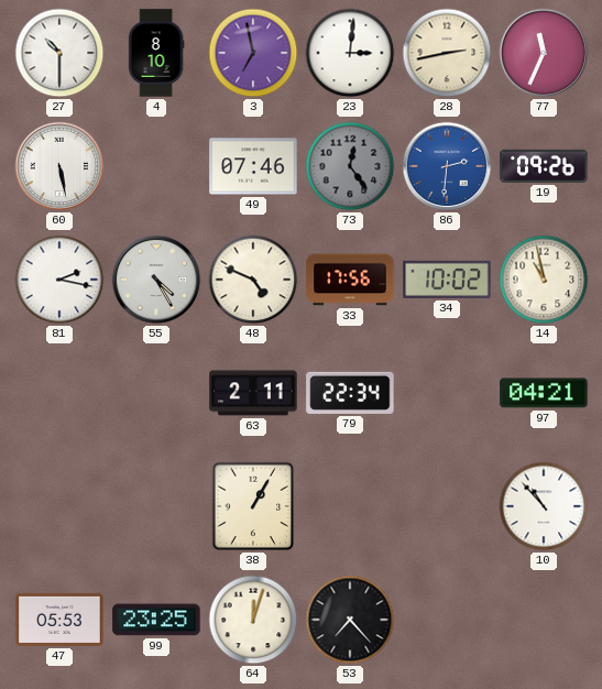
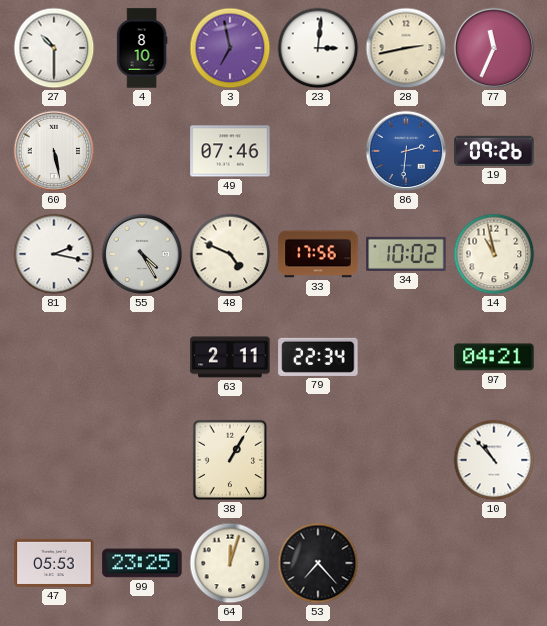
73: 12:24 -> none
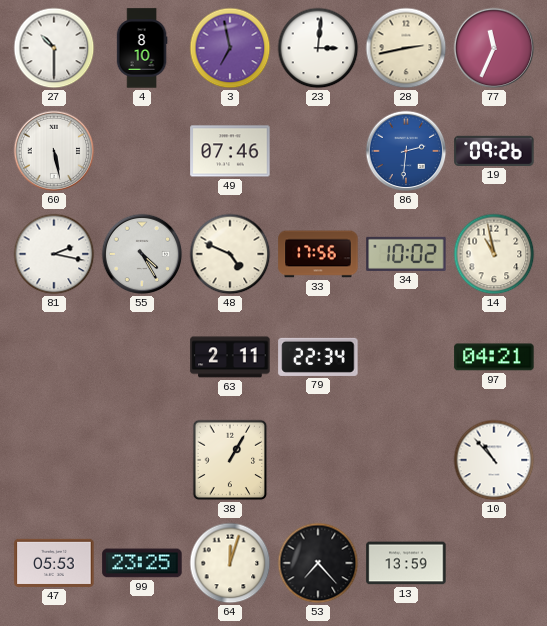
13: none -> 13:59
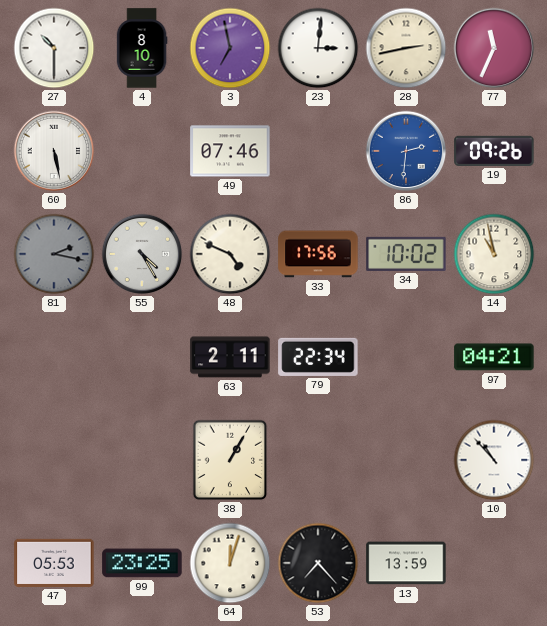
81 dial: white -> grey
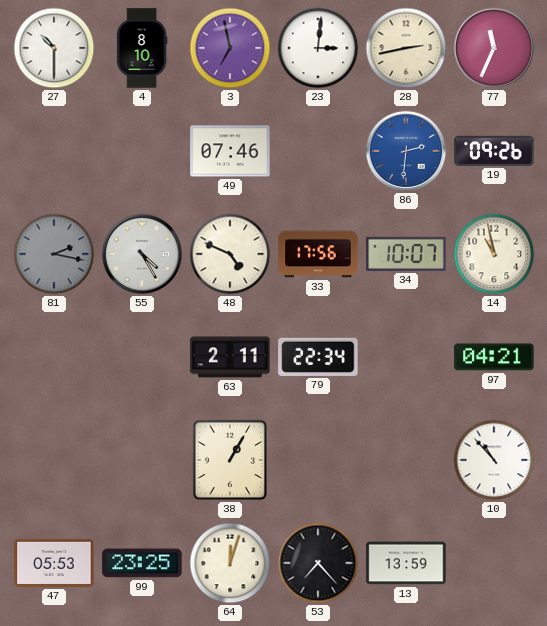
60: 5:28 -> none
34: 10:02 -> 10:07
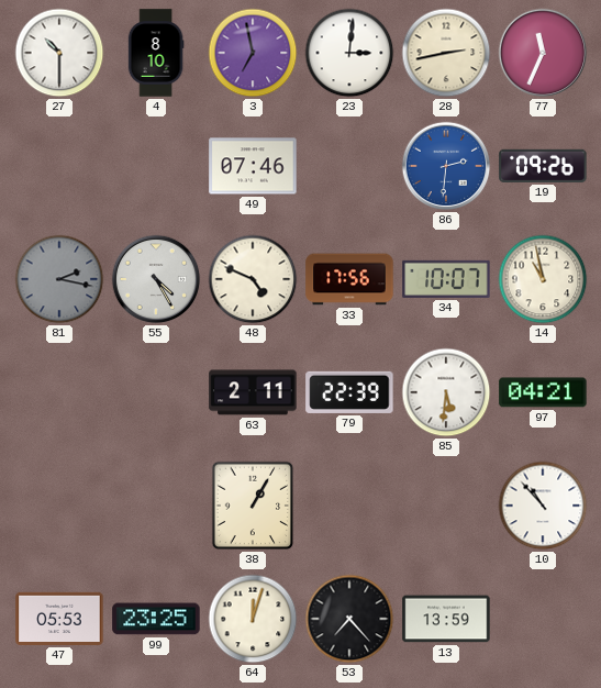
79: 22:34 -> 22:39
85: none -> 5:31
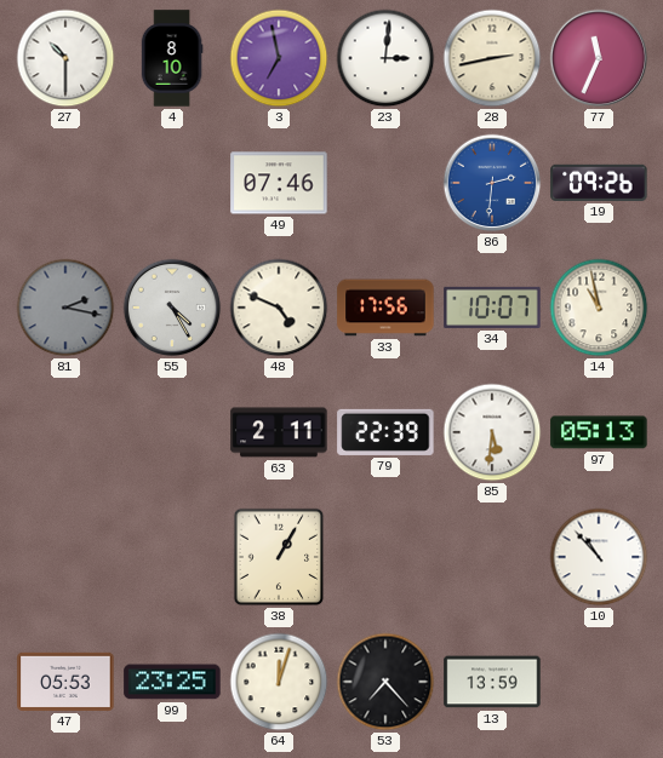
97: 04:21 -> 05:13
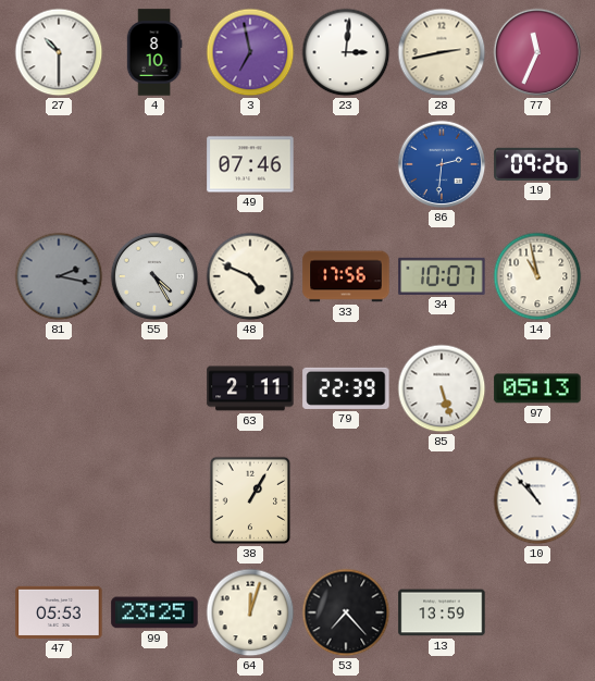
85: 5:31 -> 5:27
